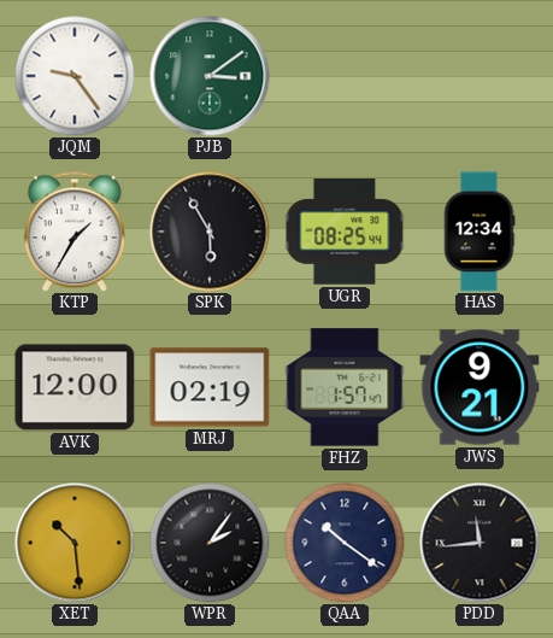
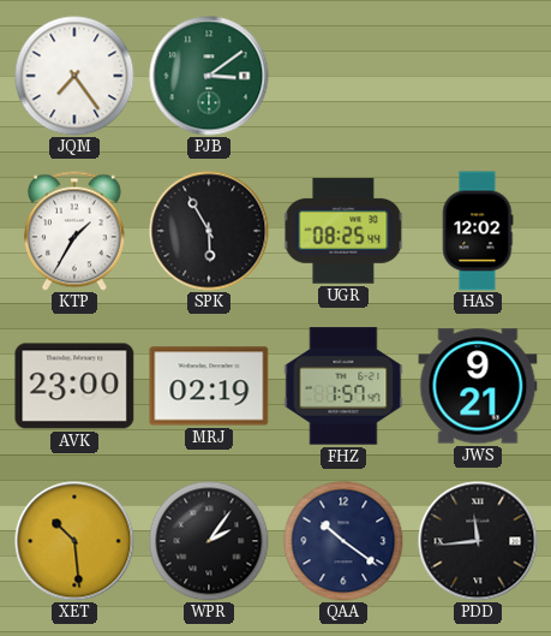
JQM: 9:24 -> 7:24
HAS: 12:34 -> 12:02
AVK: 12:00 -> 23:00
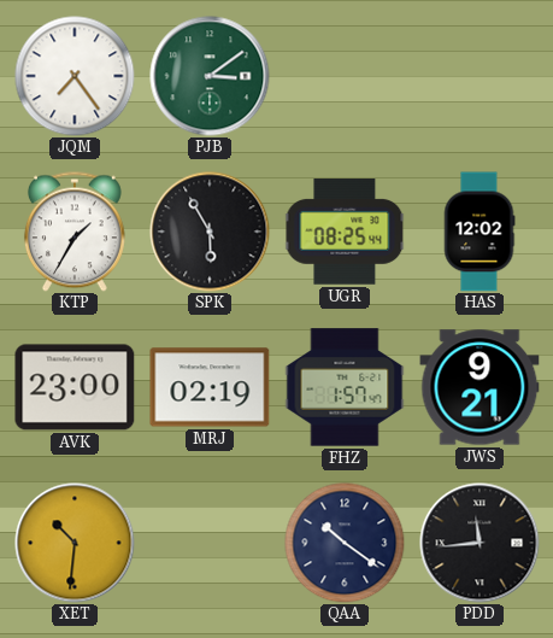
XET: 10:29 -> 10:31
WPR: 2:06 -> none
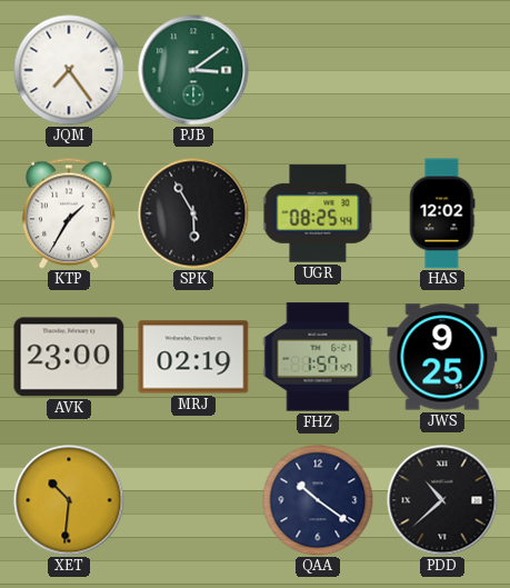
JWS: 9:21 -> 9:25
PDD: 11:44 -> 10:38
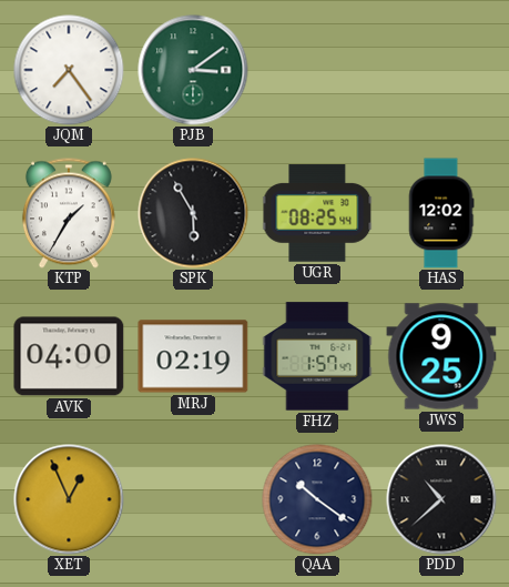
AVK: 23:00 -> 04:00
XET: 10:31 -> 12:56
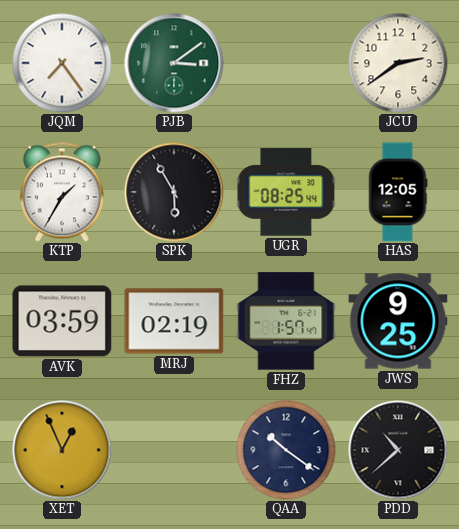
JCU: none -> 2:39
HAS: 12:02 -> 12:05
AVK: 04:00 -> 03:59
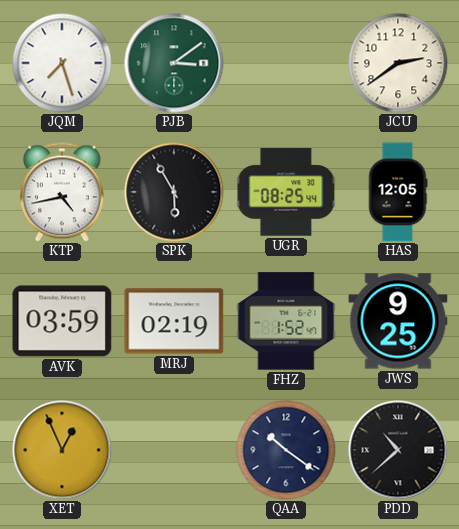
JQM: 7:24 -> 7:27
KTP: 1:35 -> 4:43
FHZ: 1:57 -> 1:52
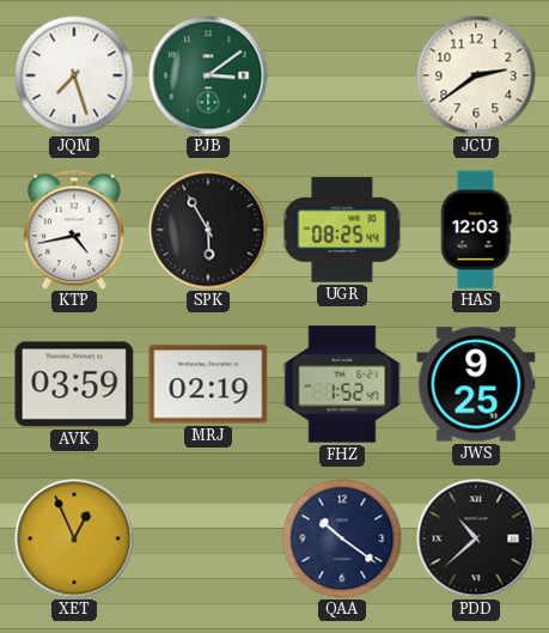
HAS: 12:05 -> 12:03
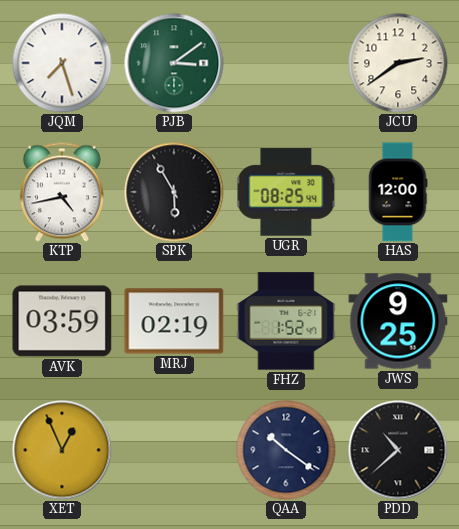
HAS: 12:03 -> 12:00
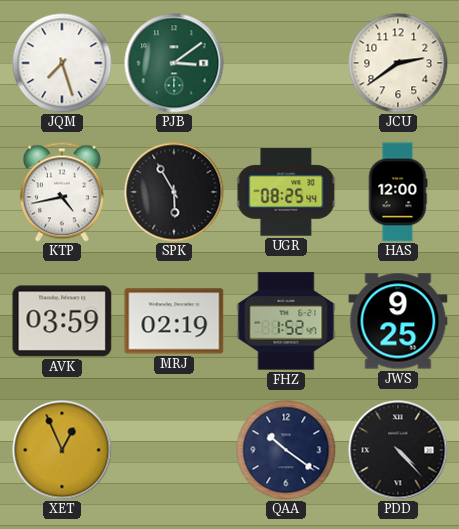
PDD: 10:38 -> 4:23
